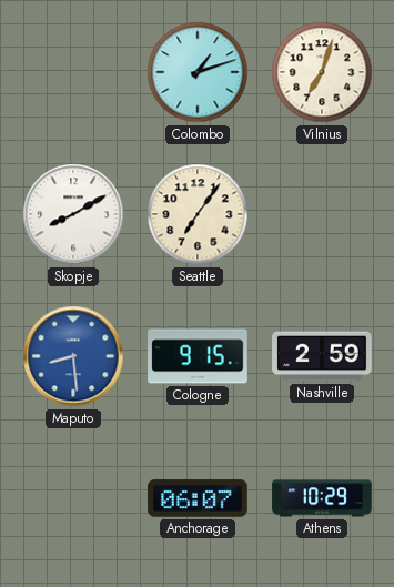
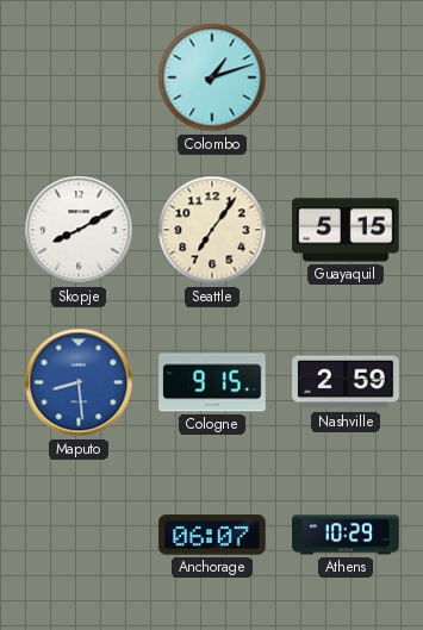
Vilnius: 7:03 -> none
Guayaquil: none -> 5:15
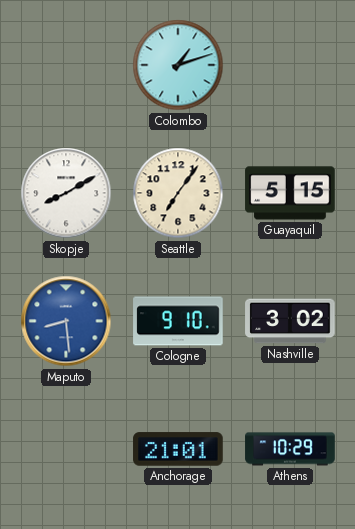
Cologne: 9:15 -> 9:10
Nashville: 2:59 -> 3:02
Anchorage: 06:07 -> 21:01
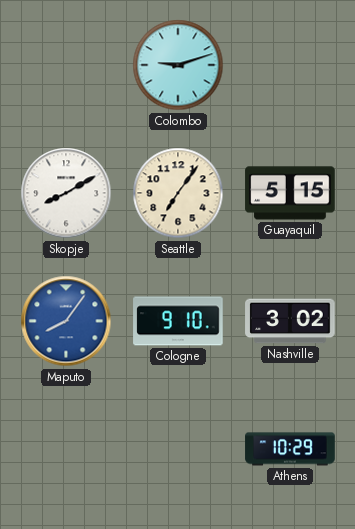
Colombo: 1:12 -> 9:12
Maputo: 8:29 -> 8:06
Anchorage: 21:01 -> none
